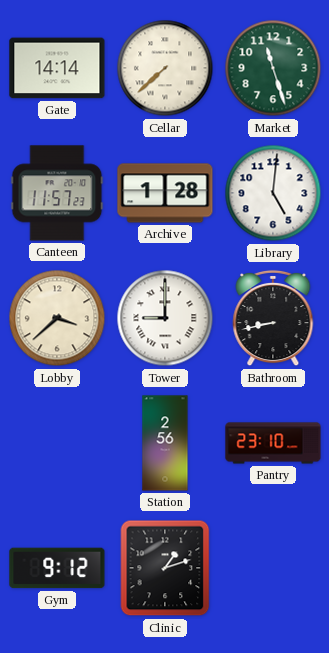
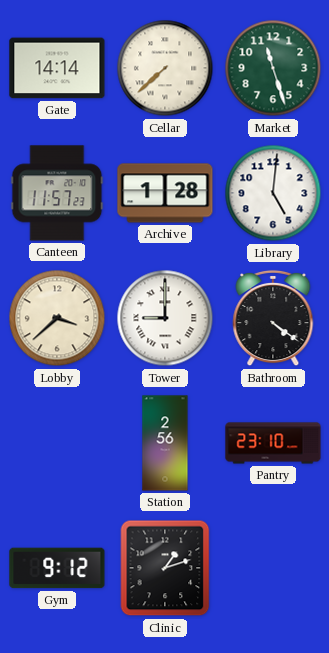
Bathroom: 8:43 -> 4:21
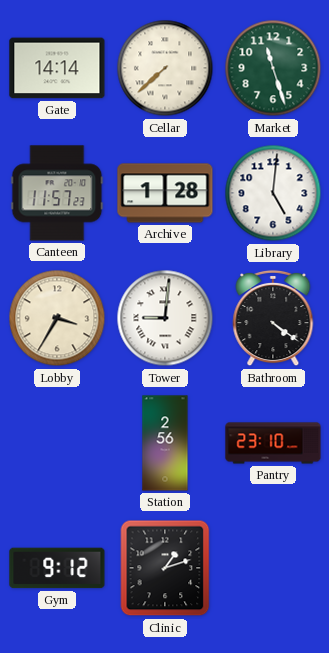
Lobby: 3:38 -> 3:35
Tower: 9:00 -> 9:01
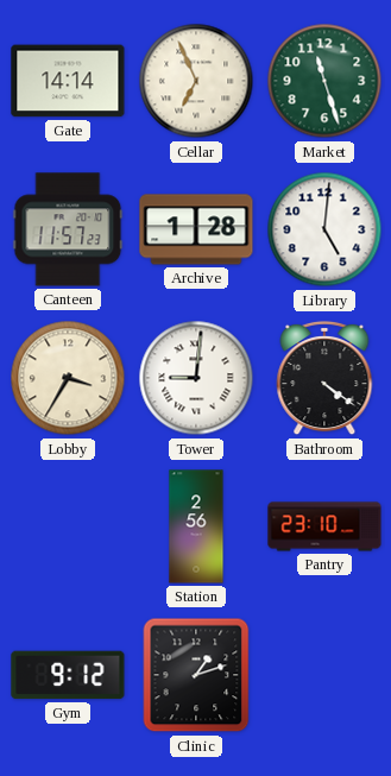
Cellar: 7:38 -> 6:56
